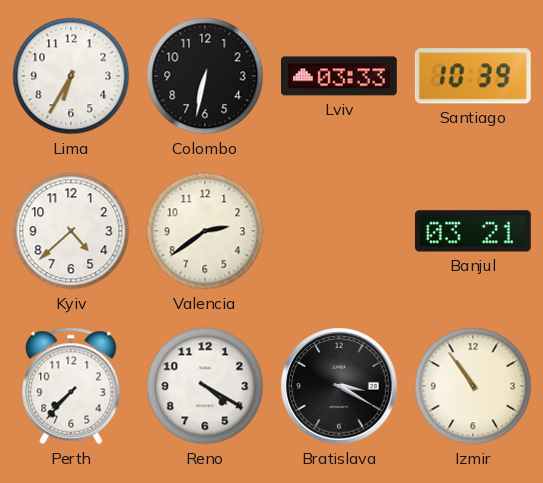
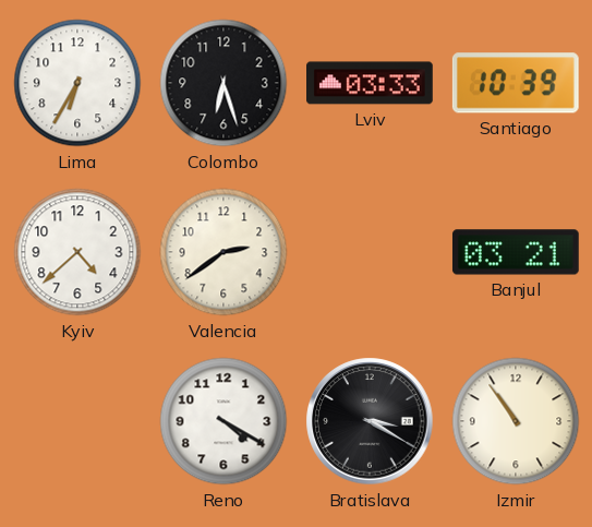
Colombo: 6:32 -> 6:27
Perth: 7:37 -> none
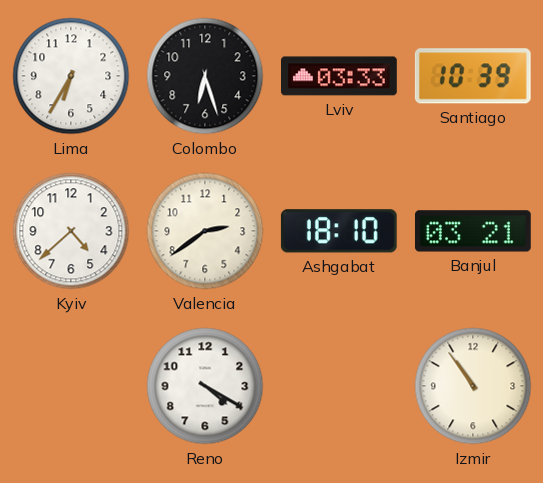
Ashgabat: none -> 18:10
Bratislava: 3:20 -> none
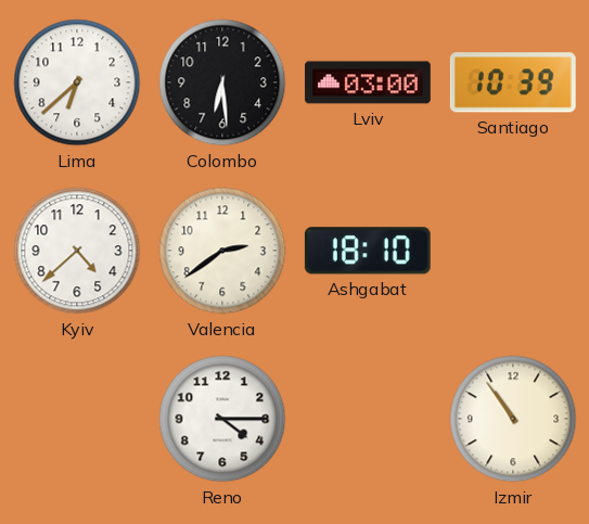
Lima: 6:35 -> 6:38
Colombo: 6:27 -> 6:29
Lviv: 03:33 -> 03:00
Banjul: 03:21 -> none
Reno: 4:20 -> 4:15
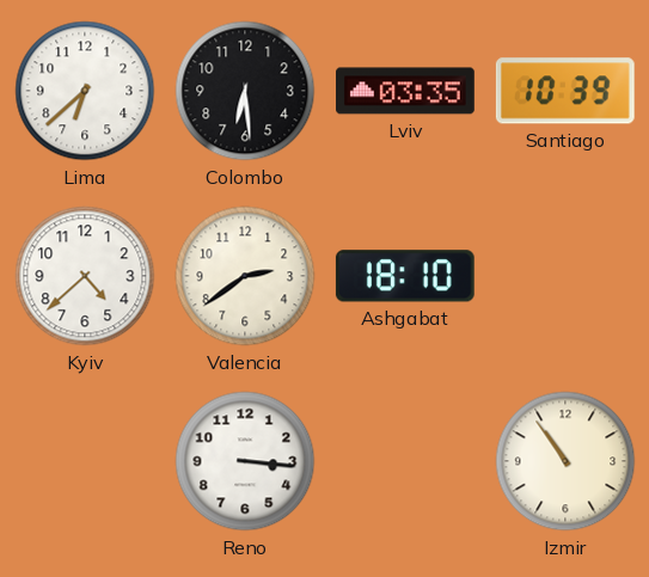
Lviv: 03:00 -> 03:35
Reno: 4:15 -> 3:16
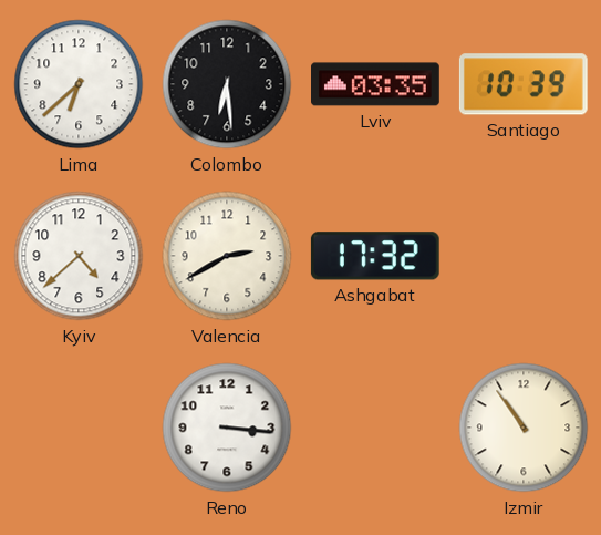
Valencia: 2:39 -> 2:40
Ashgabat: 18:10 -> 17:32
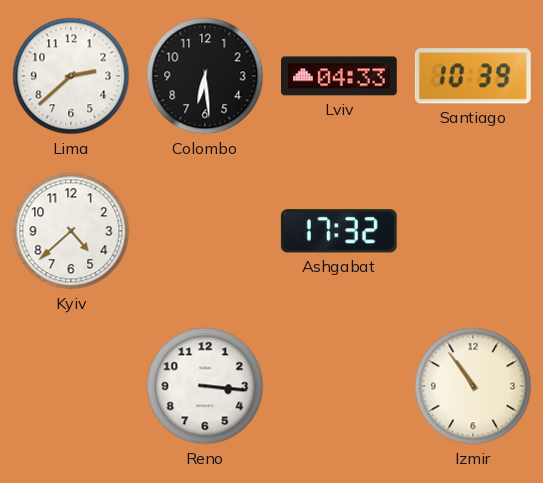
Lima: 6:38 -> 2:38
Lviv: 03:35 -> 04:33
Valencia: 2:40 -> none
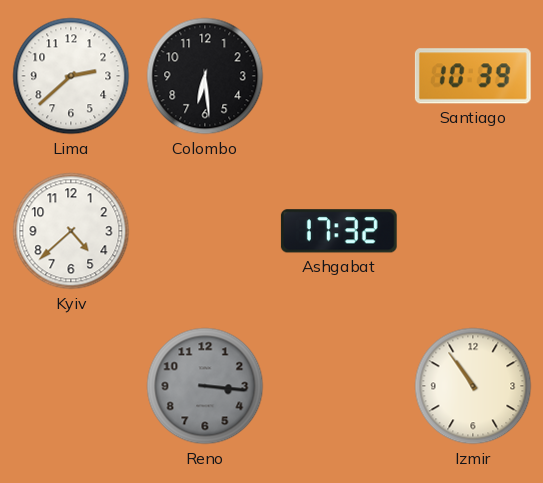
Lviv: 04:33 -> none
Reno dial: white -> grey
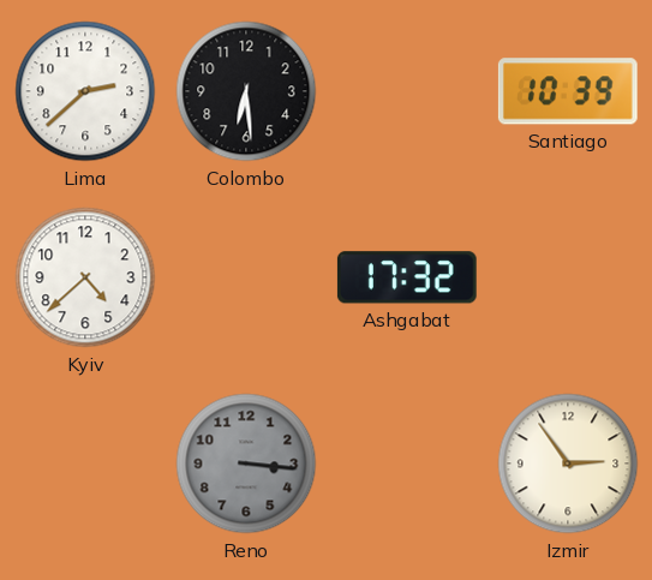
Izmir: 10:54 -> 2:54
